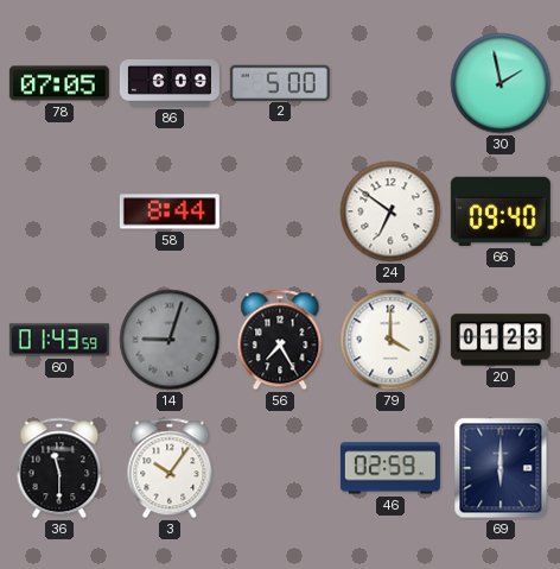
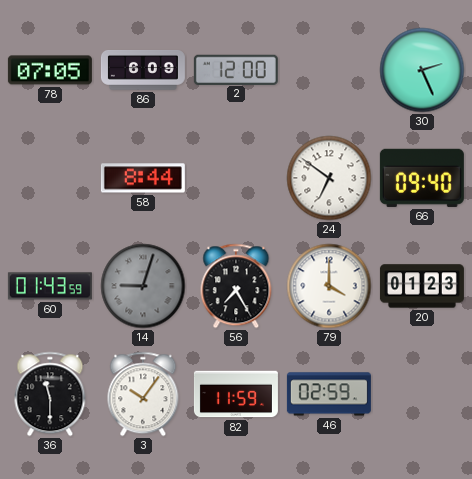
2: 5:00 -> 12:00
30: 1:58 -> 2:26
82: none -> 11:59
69: 6:00 -> none
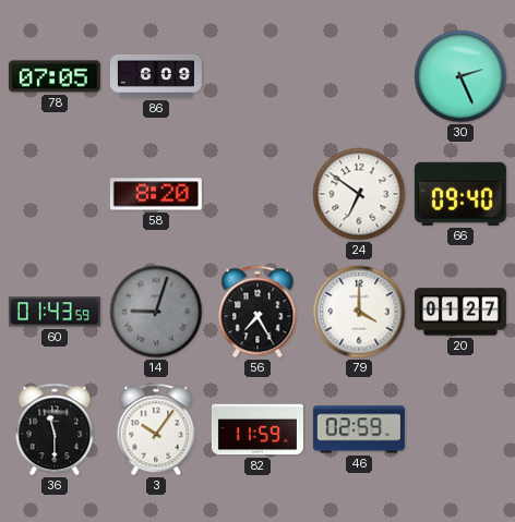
2: 12:00 -> none
58: 8:44 -> 8:20
20: 01:23 -> 01:27
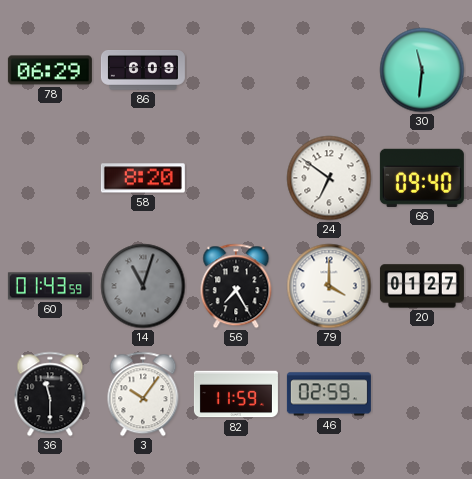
78: 07:05 -> 06:29
30: 2:26 -> 11:31
14: 9:03 -> 11:03
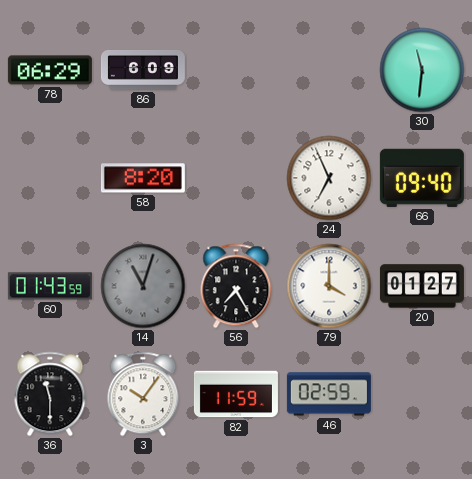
24: 6:51 -> 6:56
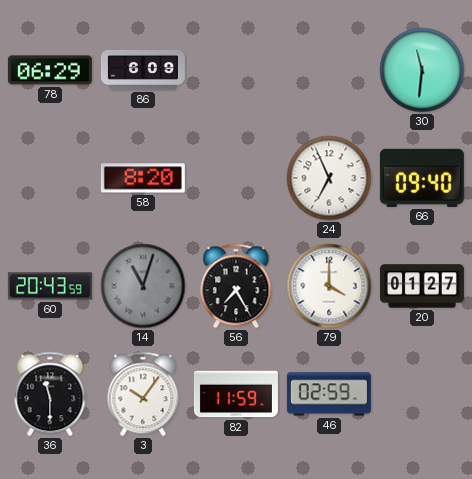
60: 01:43 -> 20:43
